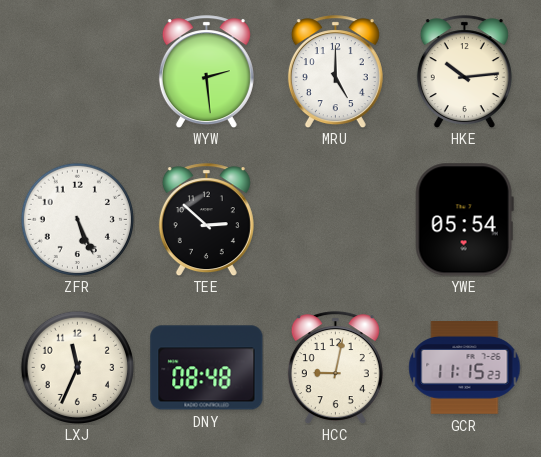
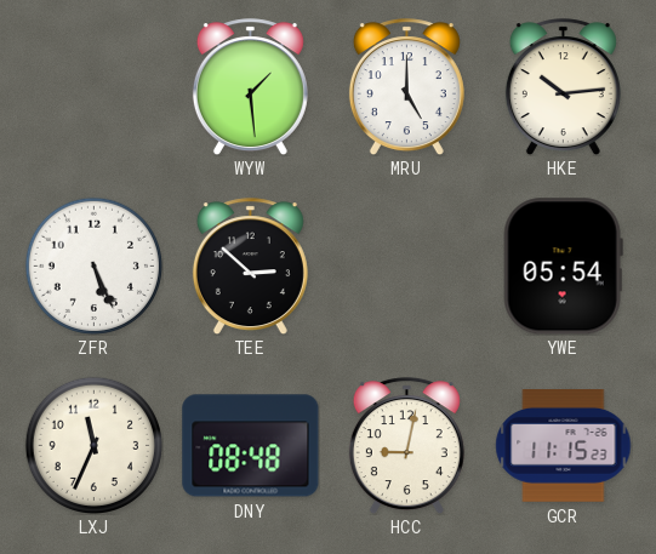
WYW: 2:29 -> 1:29
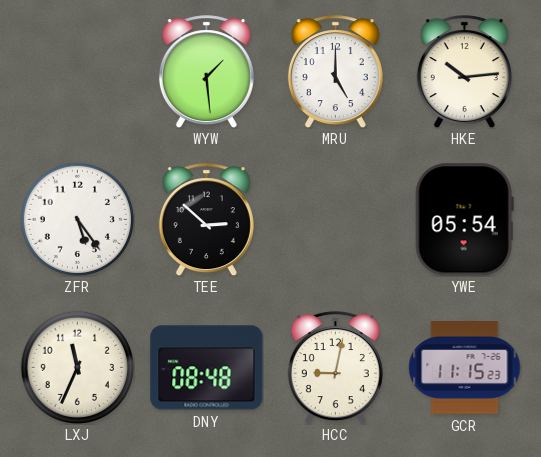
ZFR: 5:26 -> 5:24
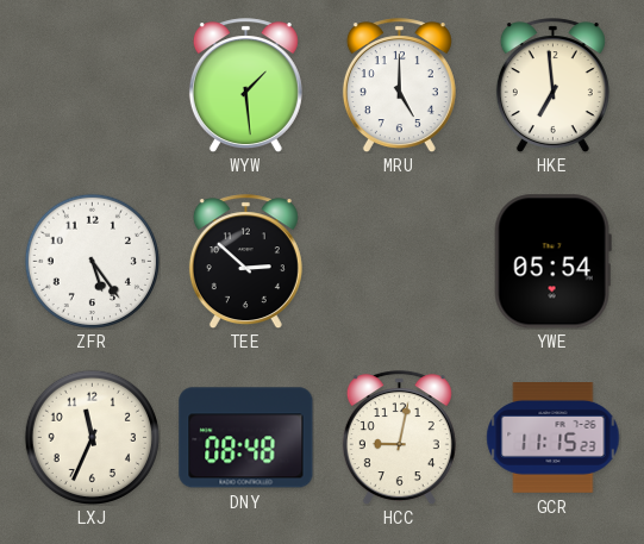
HKE: 10:14 -> 6:59
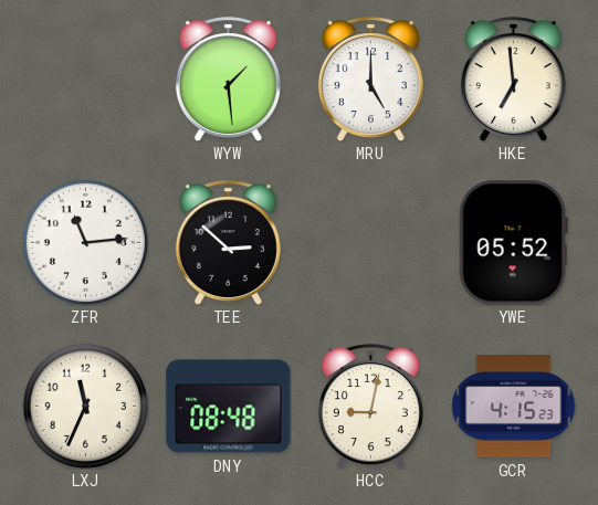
ZFR: 5:24 -> 11:14
YWE: 05:54 -> 05:52
GCR: 11:15 -> 4:15
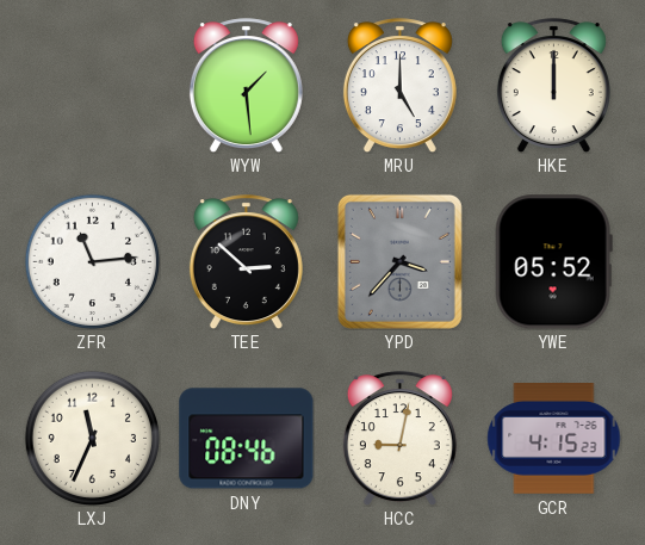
HKE: 6:59 -> 12:00
YPD: none -> 3:37
DNY: 08:48 -> 08:46
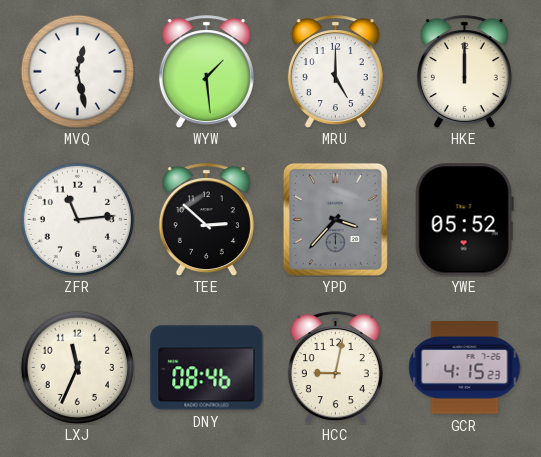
MVQ: none -> 12:28
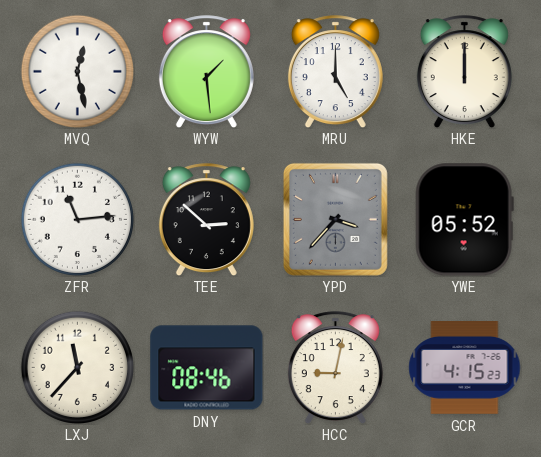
LXJ: 11:34 -> 11:37
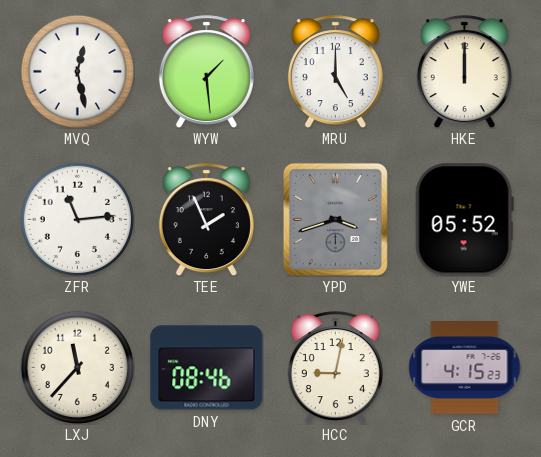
TEE: 2:52 -> 1:56
YPD: 3:37 -> 3:42
